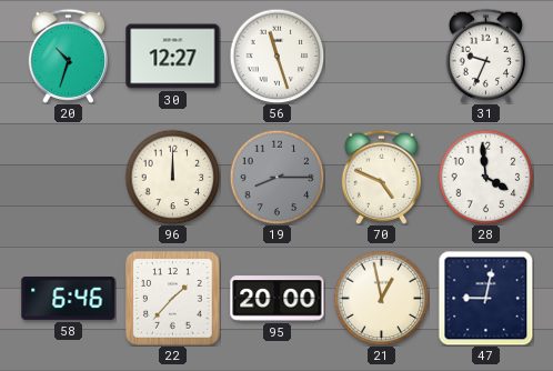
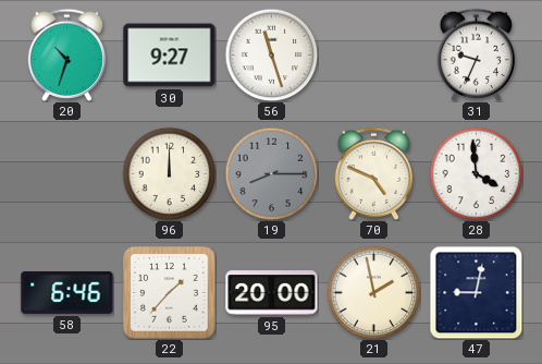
30: 12:27 -> 9:27
21: 12:58 -> 1:58
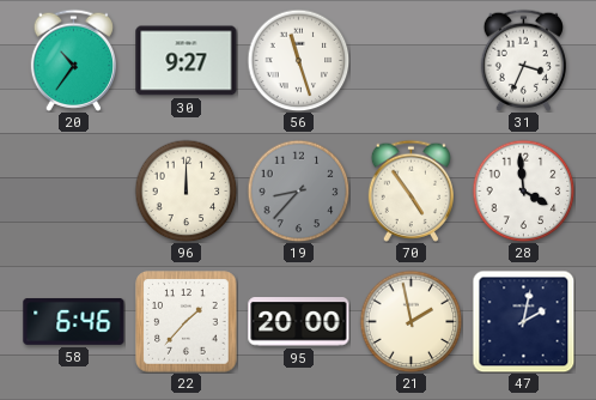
20: 10:33 -> 10:36
31: 9:34 -> 3:34
19: 8:15 -> 8:37
70: 4:49 -> 4:54
47: 9:02 -> 2:02
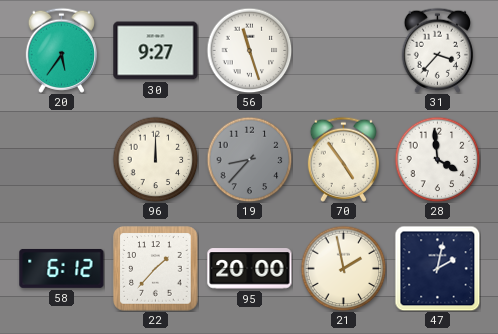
20: 10:36 -> 5:36
31: 3:34 -> 3:37
58: 6:46 -> 6:12
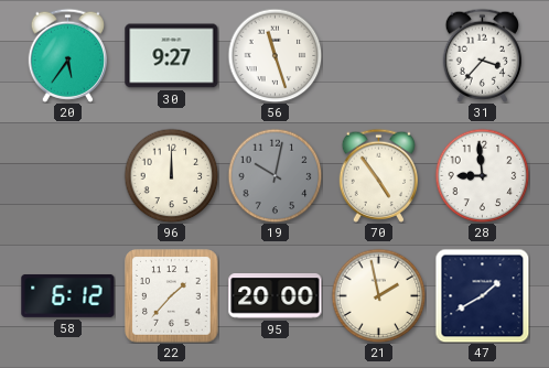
19: 8:37 -> 10:02
28: 3:59 -> 8:59
47: 2:02 -> 1:40
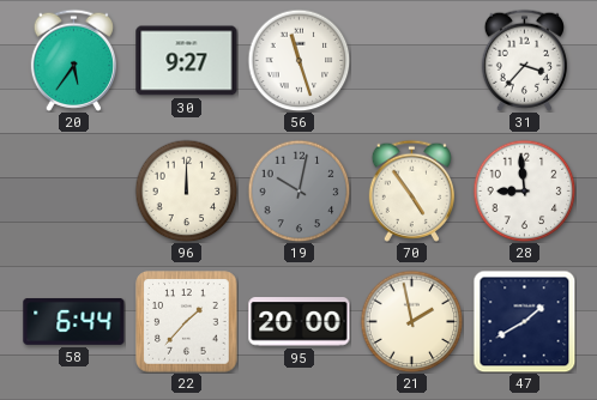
58: 6:12 -> 6:44
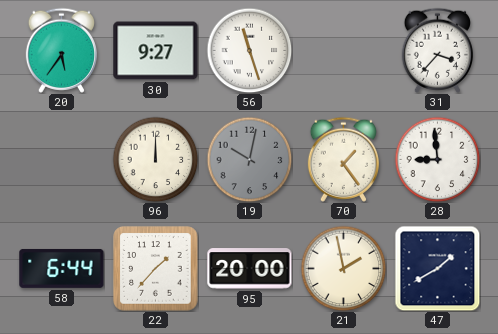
70: 4:54 -> 1:24
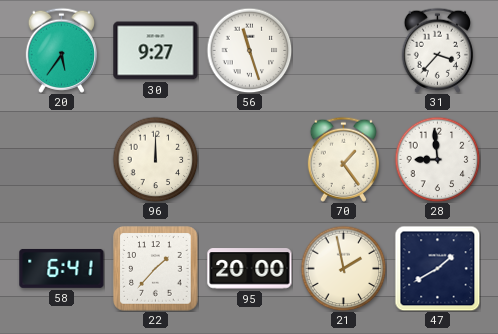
19: 10:02 -> none
58: 6:44 -> 6:41
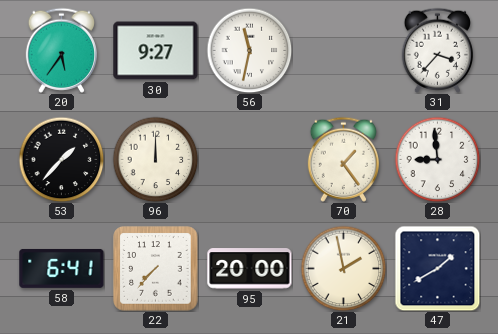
56: 11:27 -> 11:32
53: none -> 1:37
22: 1:37 -> 7:37
